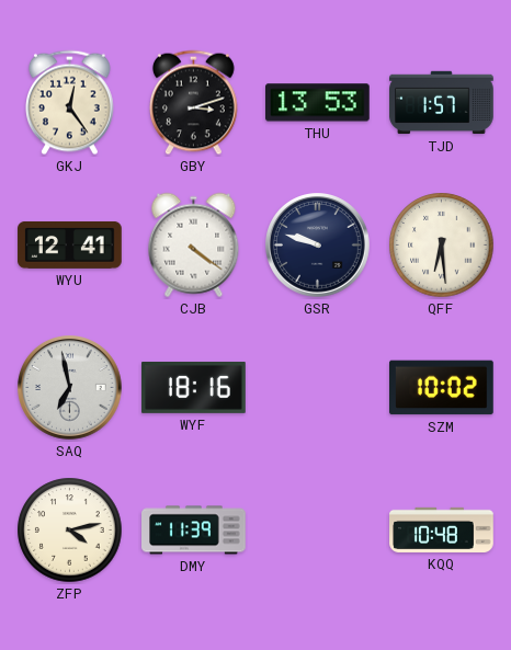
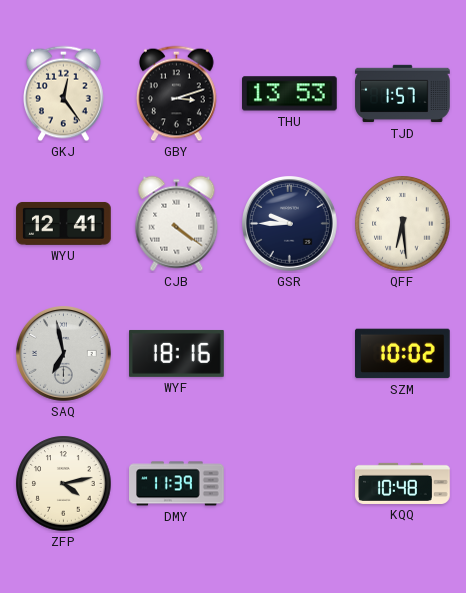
GSR: 9:48 -> 9:45
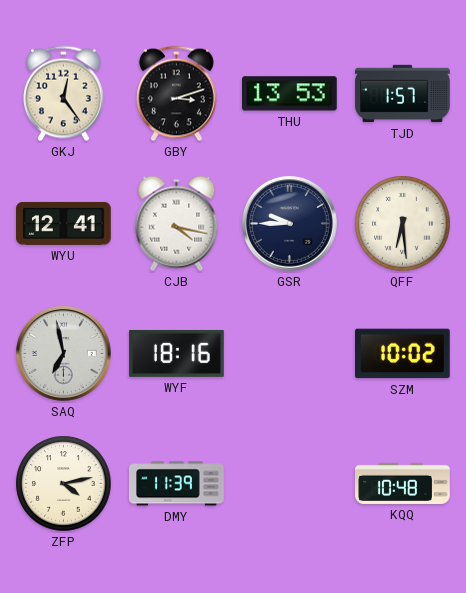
CJB: 4:21 -> 4:17
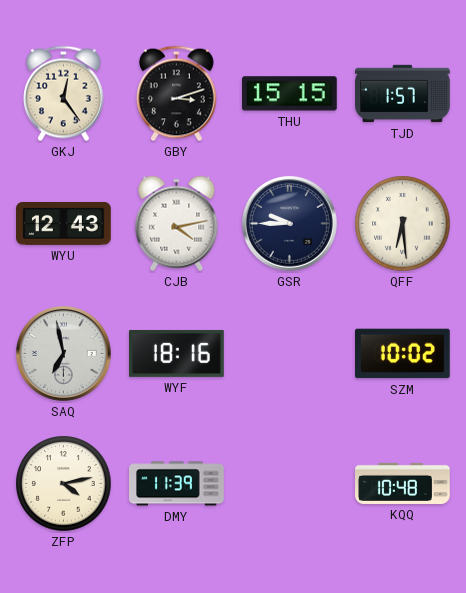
THU: 13:53 -> 15:15
WYU: 12:41 -> 12:43
CJB: 4:17 -> 4:13
